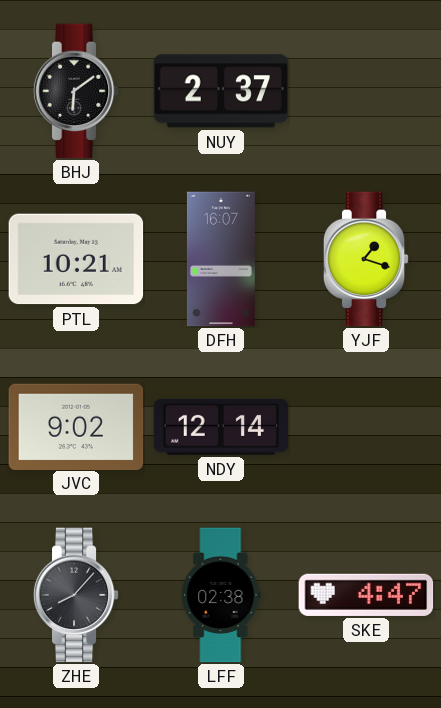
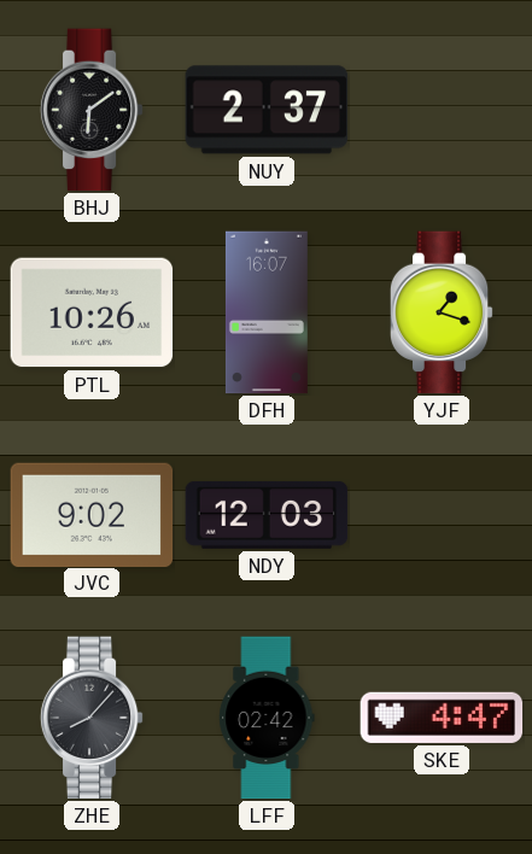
PTL: 10:21 -> 10:26
NDY: 12:14 -> 12:03
LFF: 02:38 -> 02:42
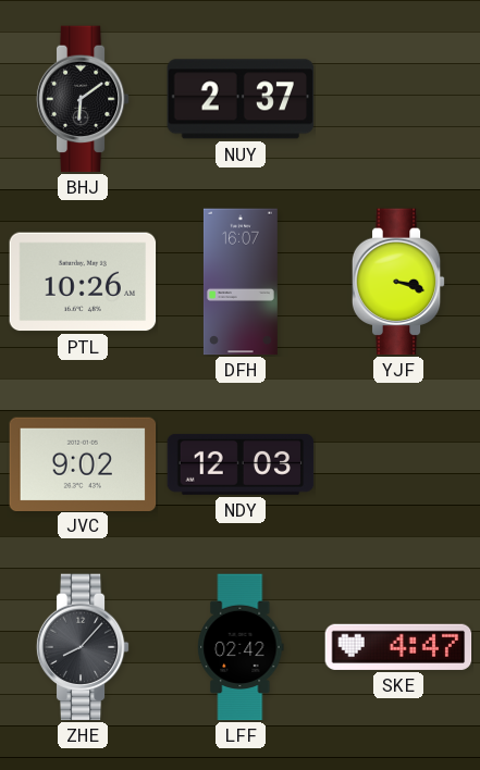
YJF: 1:18 -> 3:18
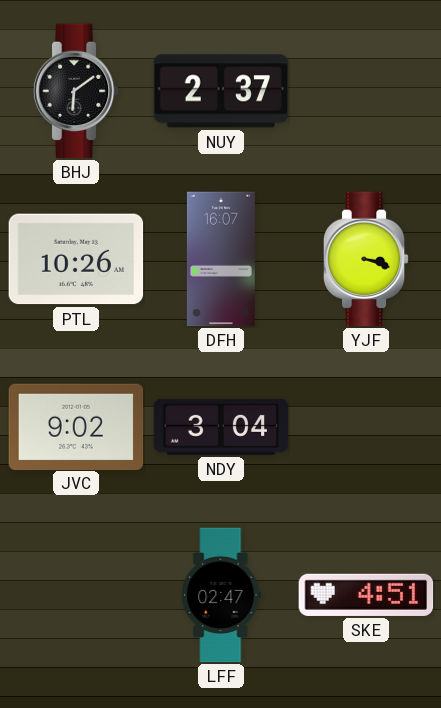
NDY: 12:03 -> 3:04
ZHE: 8:07 -> none
LFF: 02:42 -> 02:47
SKE: 4:47 -> 4:51
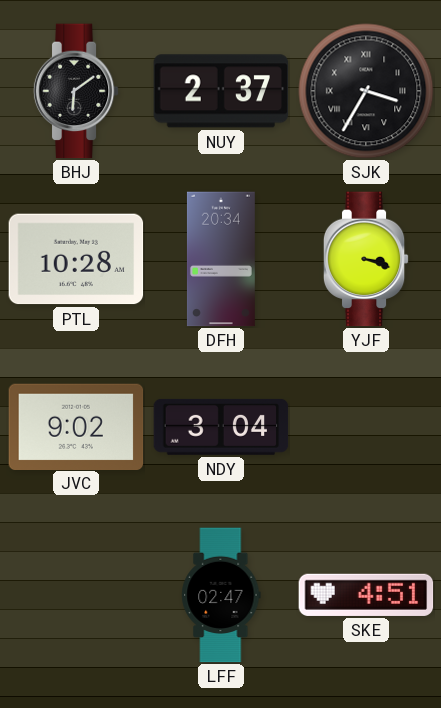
SJK: none -> 3:35
PTL: 10:26 -> 10:28
DFH: 16:07 -> 20:34
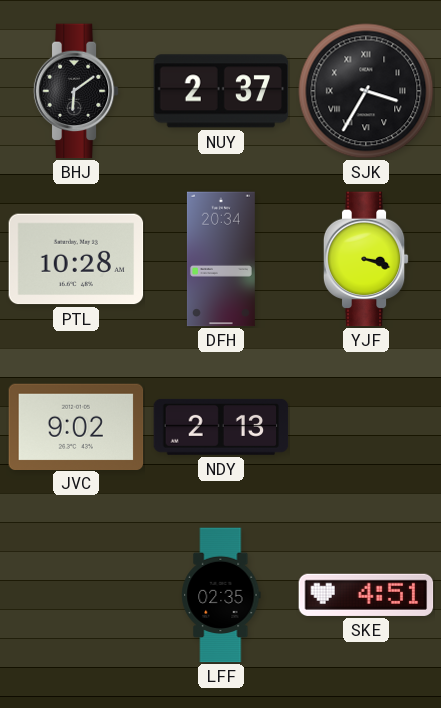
NDY: 3:04 -> 2:13
LFF: 02:47 -> 02:35
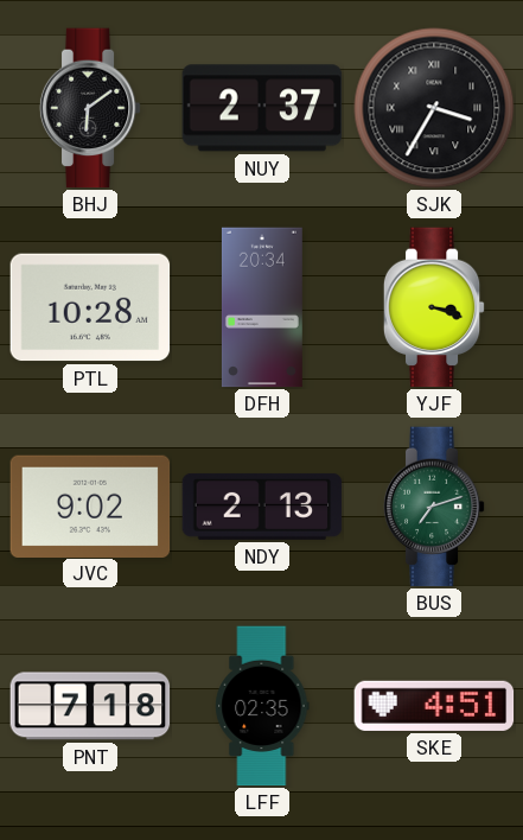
BUS: none -> 7:12
PNT: none -> 7:18
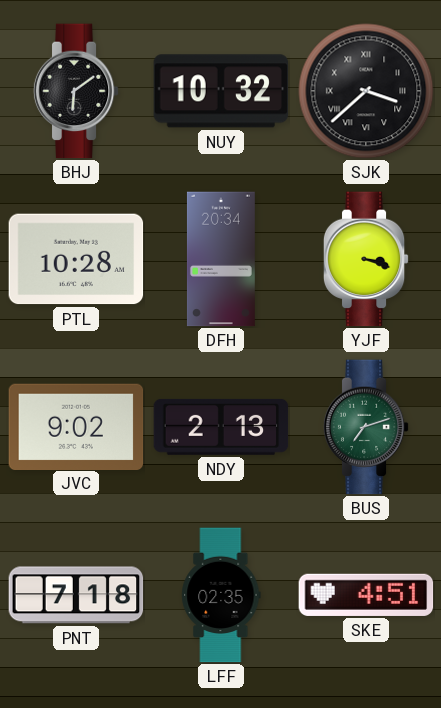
NUY: 2:37 -> 10:32
SJK: 3:35 -> 3:38
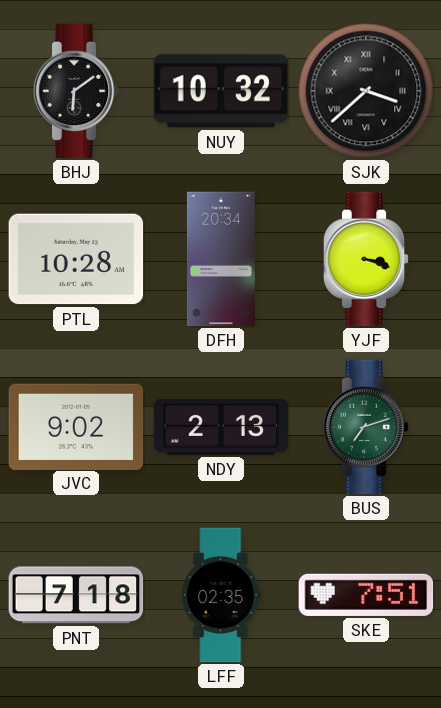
SKE: 4:51 -> 7:51
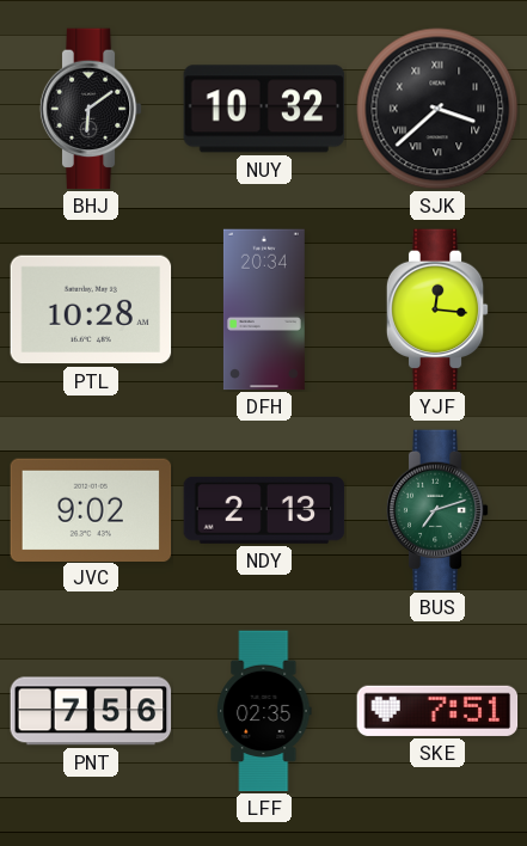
YJF: 3:18 -> 12:16
PNT: 7:18 -> 7:56
